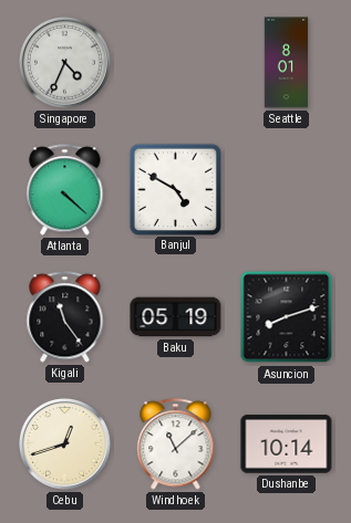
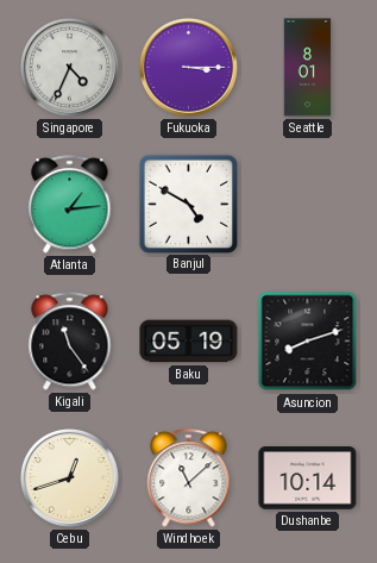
Fukuoka: none -> 3:15
Atlanta: 4:22 -> 1:14
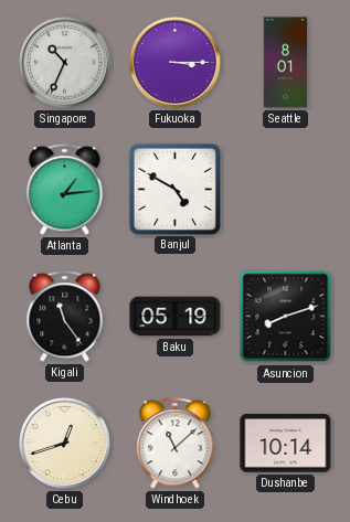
Singapore: 4:34 -> 10:34
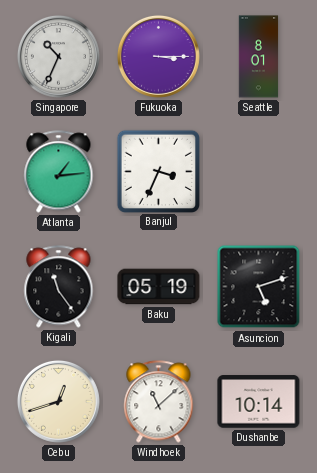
Banjul: 4:50 -> 3:34
Asuncion: 8:12 -> 5:12
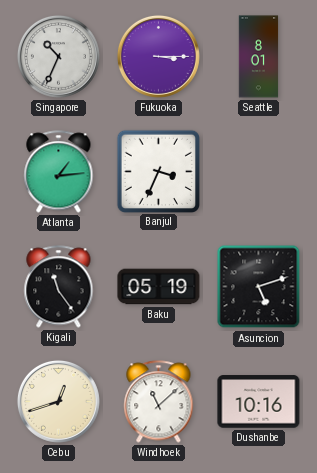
Dushanbe: 10:14 -> 10:16
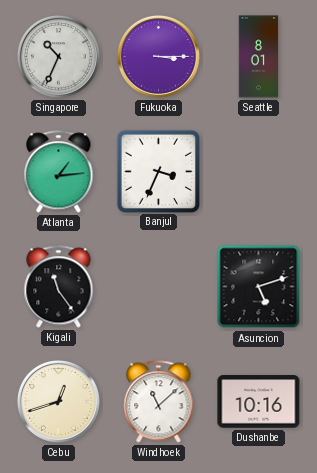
Baku: 05:19 -> none
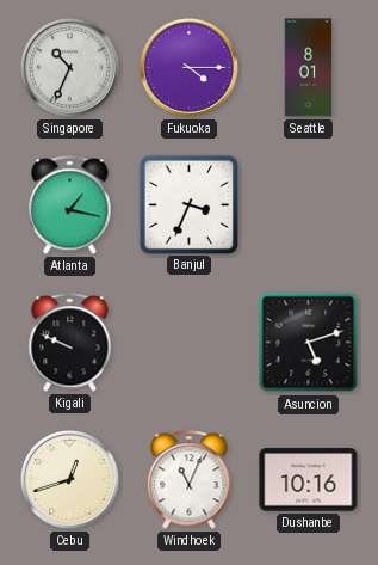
Fukuoka: 3:15 -> 4:15
Atlanta: 1:14 -> 1:17
Kigali: 11:24 -> 9:49
Windhoek: 11:08 -> 11:04
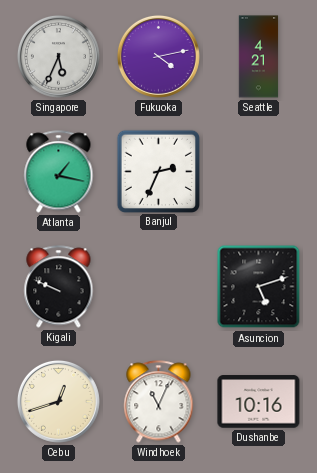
Singapore: 10:34 -> 5:34
Fukuoka: 4:15 -> 4:13
Seattle: 8:01 -> 4:21
Banjul: 3:34 -> 2:34
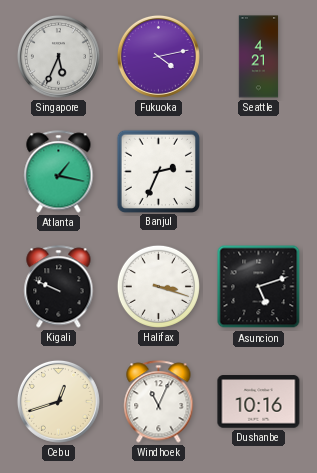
Halifax: none -> 3:18
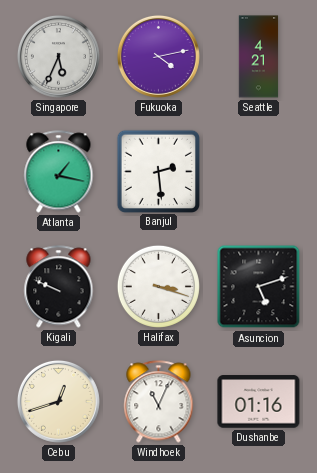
Banjul: 2:34 -> 2:29
Dushanbe: 10:16 -> 01:16
